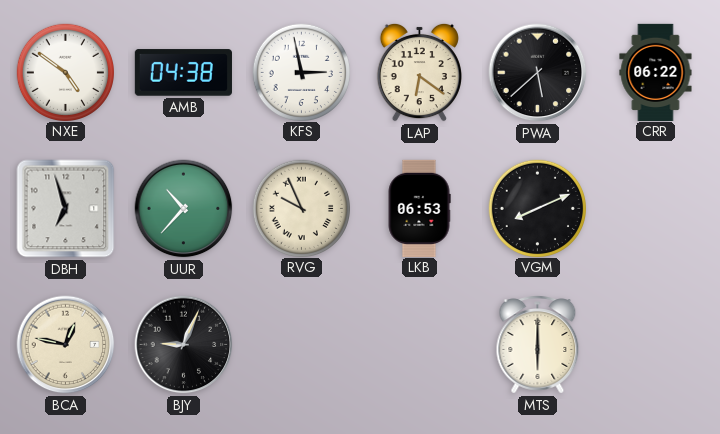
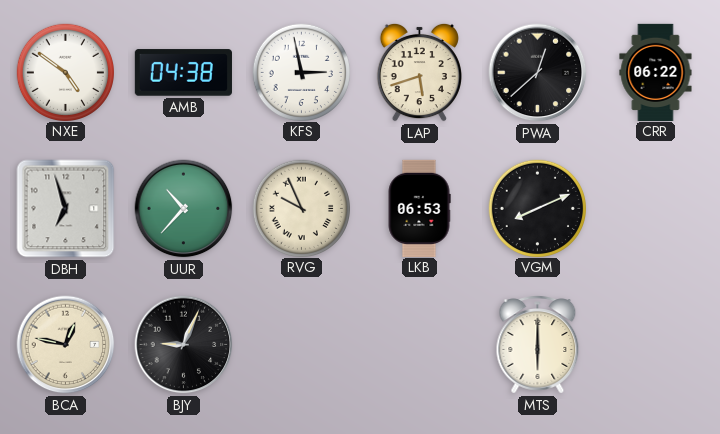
LAP: 6:21 -> 5:42
PWA: 5:38 -> 12:38
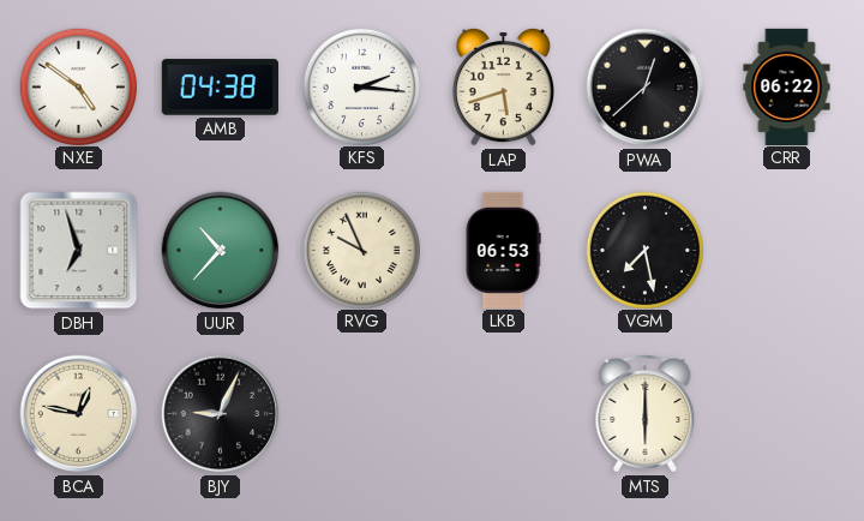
KFS: 2:58 -> 2:16
VGM: 8:11 -> 7:28
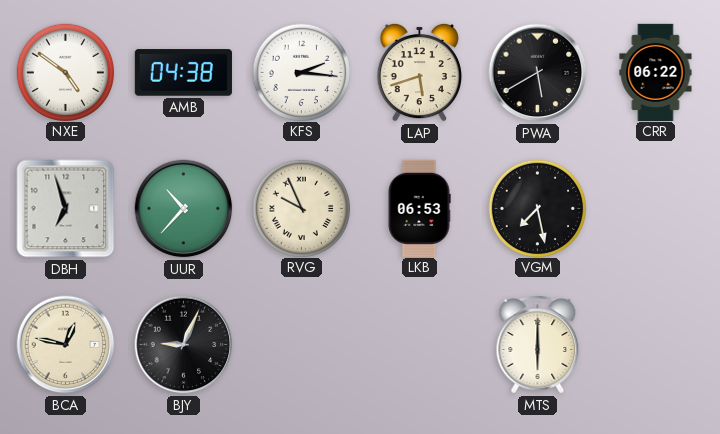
PWA: 12:38 -> 5:40
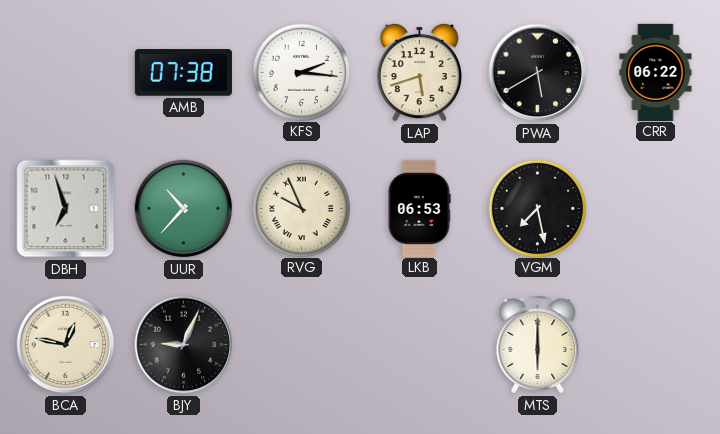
NXE: 4:51 -> none
AMB: 04:38 -> 07:38
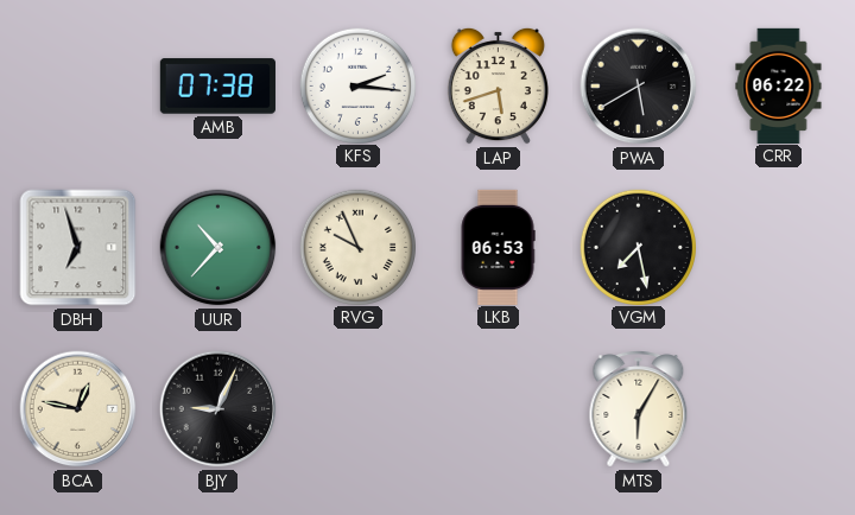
MTS: 6:00 -> 6:05
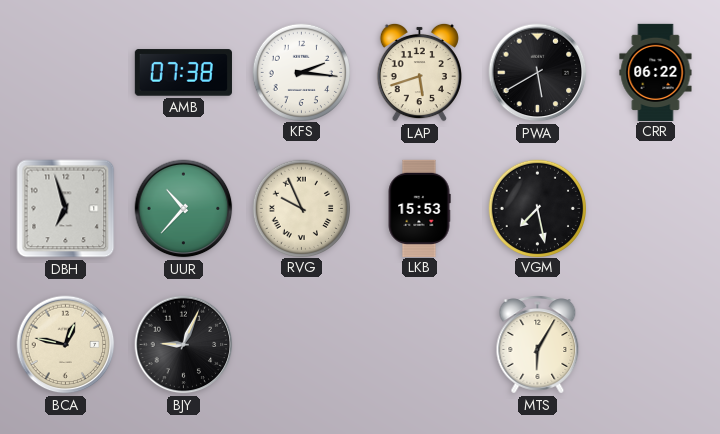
LKB: 06:53 -> 15:53
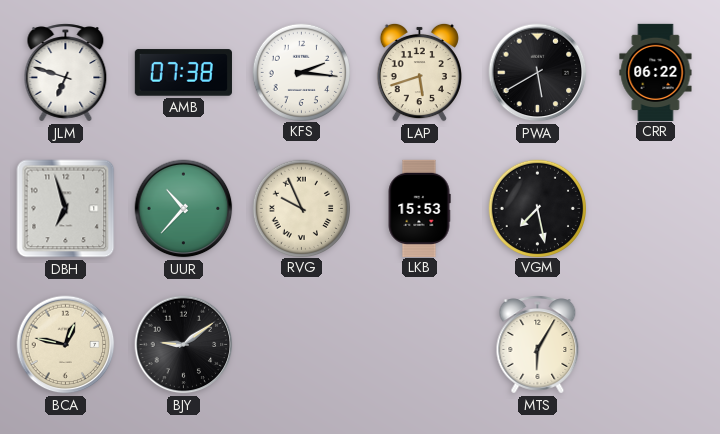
JLM: none -> 6:48
BJY: 9:04 -> 9:09
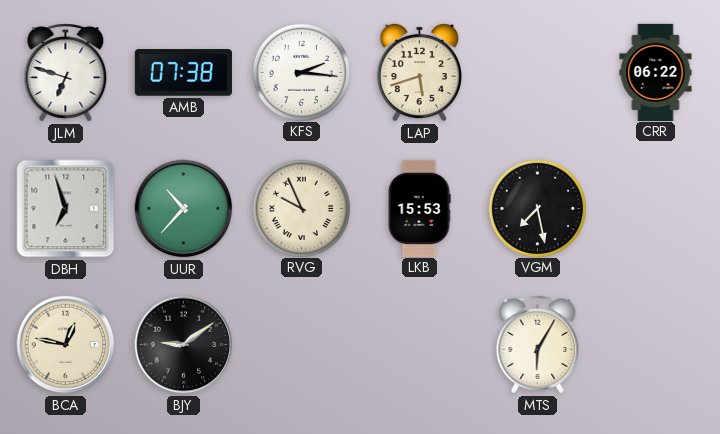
PWA: 5:40 -> none
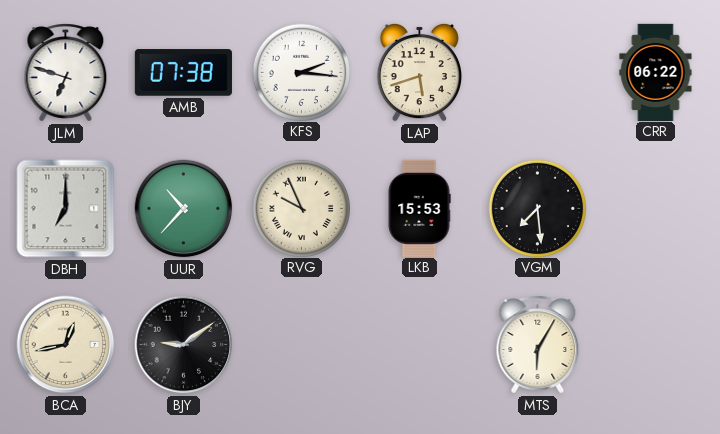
DBH: 6:57 -> 7:00
VGM: 7:28 -> 7:29
BCA: 12:47 -> 12:43
